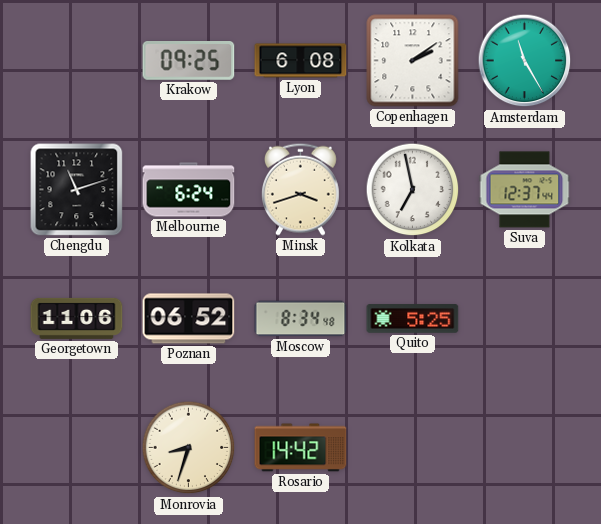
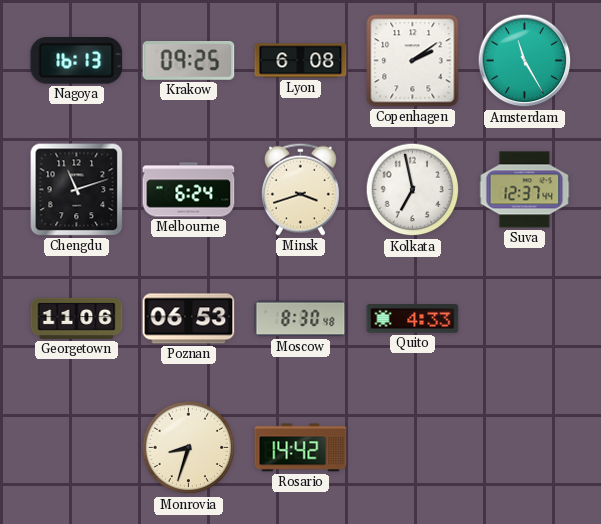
Nagoya: none -> 16:13
Poznan: 06:52 -> 06:53
Moscow: 8:34 -> 8:30
Quito: 5:25 -> 4:33
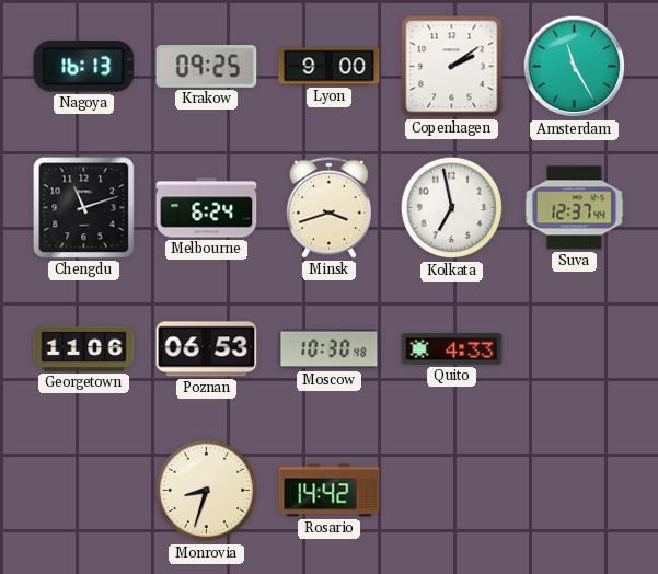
Lyon: 6:08 -> 9:00
Moscow: 8:30 -> 10:30
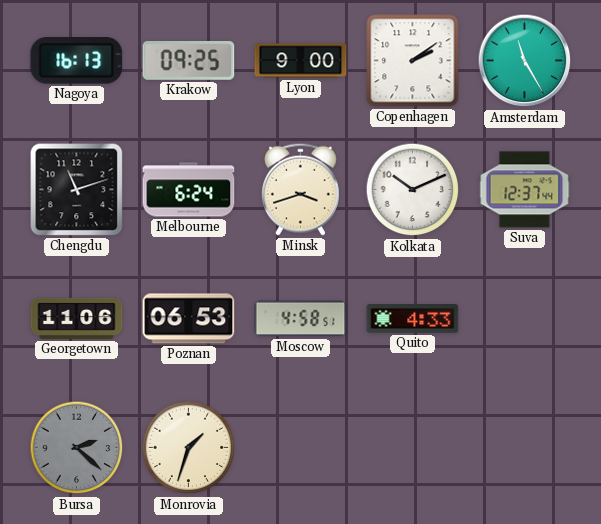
Kolkata: 6:58 -> 10:11
Moscow: 10:30 -> 4:58
Bursa: none -> 2:22
Monrovia: 8:33 -> 1:33
Rosario: 14:42 -> none
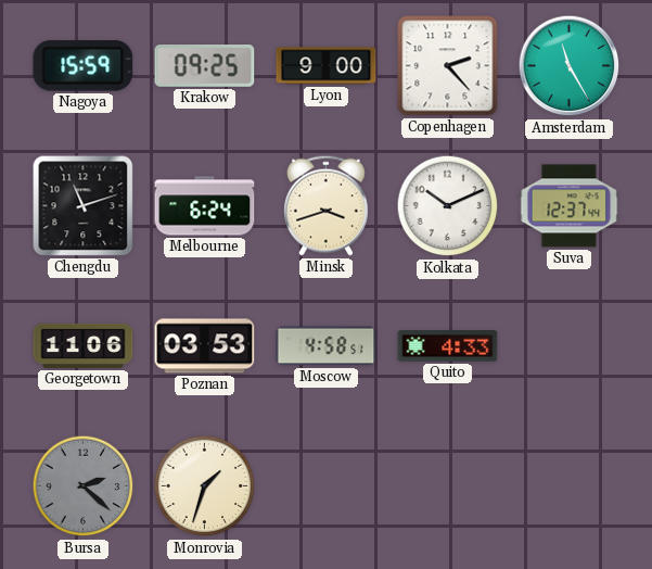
Nagoya: 16:13 -> 15:59
Copenhagen: 2:09 -> 2:23
Poznan: 06:53 -> 03:53
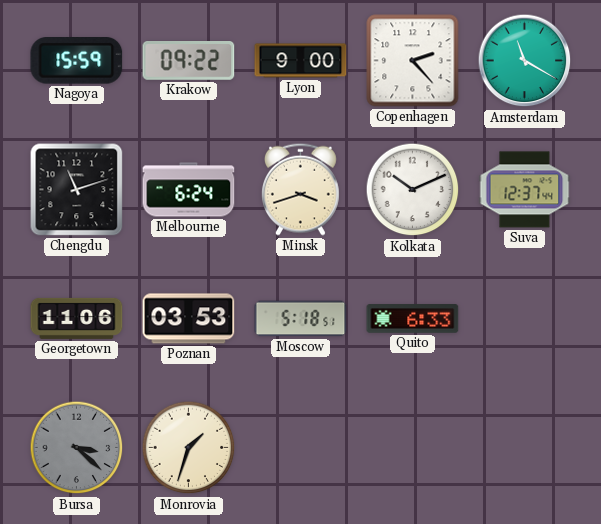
Krakow: 09:25 -> 09:22
Amsterdam: 11:25 -> 11:20
Moscow: 4:58 -> 5:18
Quito: 4:33 -> 6:33
Bursa: 2:22 -> 3:22
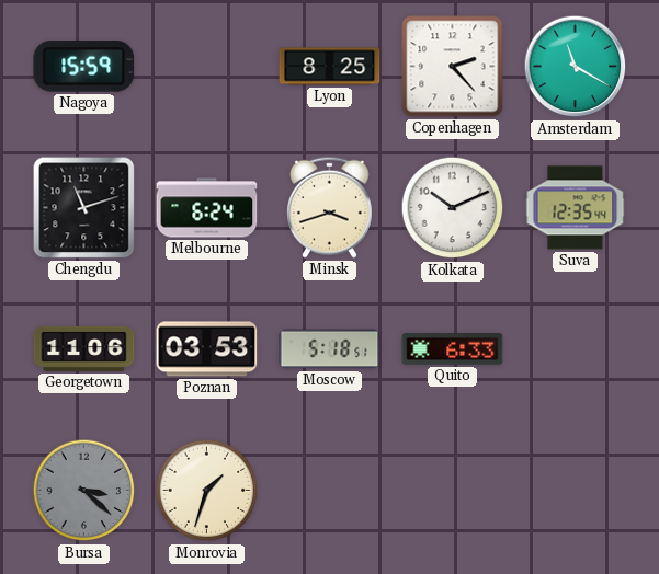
Krakow: 09:22 -> none
Lyon: 9:00 -> 8:25
Suva: 12:37 -> 12:35
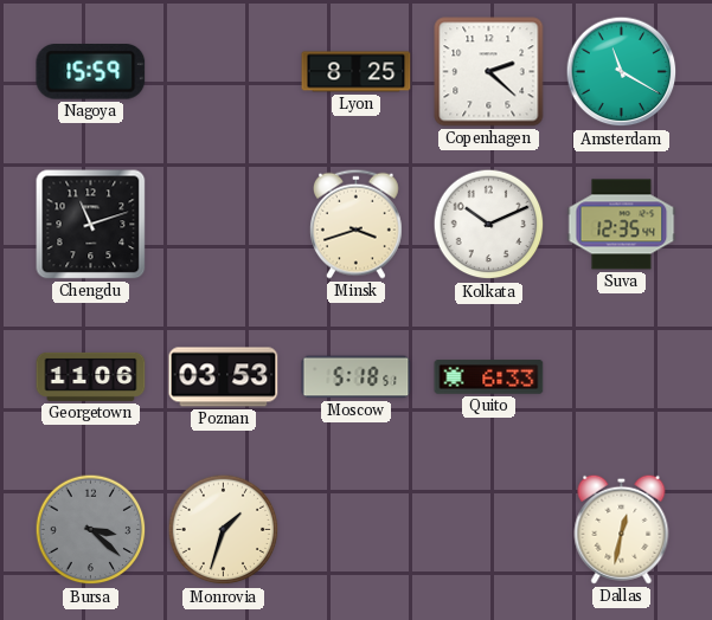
Copenhagen: 2:23 -> 2:22
Melbourne: 6:24 -> none
Dallas: none -> 12:32
